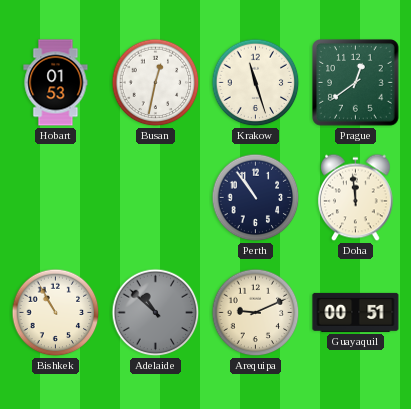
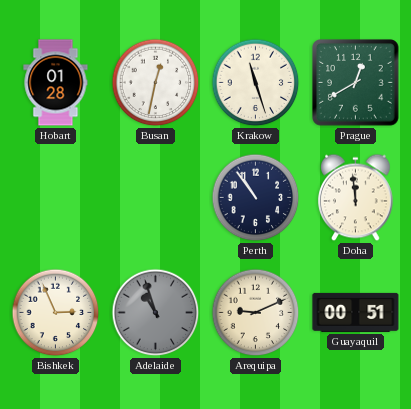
Hobart: 01:53 -> 01:28
Prague: 12:39 -> 12:40
Bishkek: 10:55 -> 2:56
Adelaide: 10:52 -> 10:57
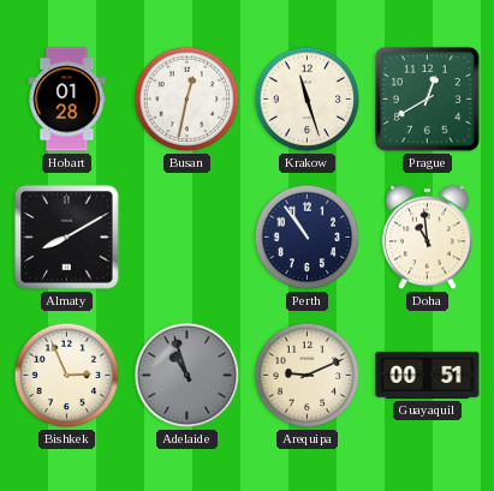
Almaty: none -> 8:10
Doha: 11:59 -> 10:59
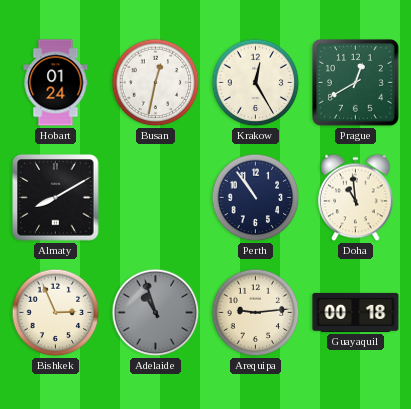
Hobart: 01:28 -> 01:24
Krakow: 11:27 -> 12:25
Arequipa: 9:11 -> 9:14
Guayaquil: 00:51 -> 00:18
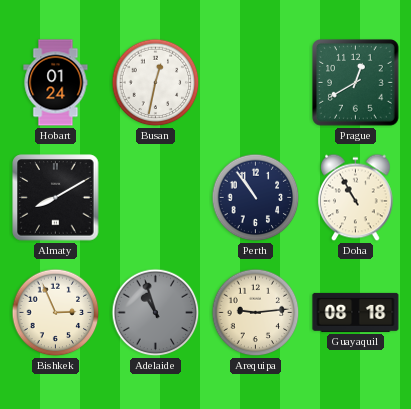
Krakow: 12:25 -> none
Doha: 10:59 -> 10:55
Guayaquil: 00:18 -> 08:18
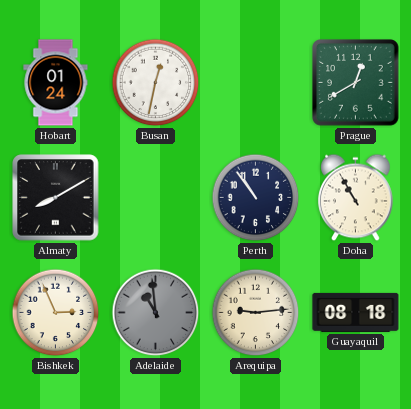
Adelaide: 10:57 -> 10:59
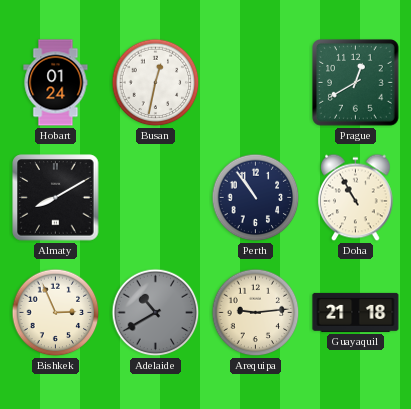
Adelaide: 10:59 -> 10:40
Guayaquil: 08:18 -> 21:18
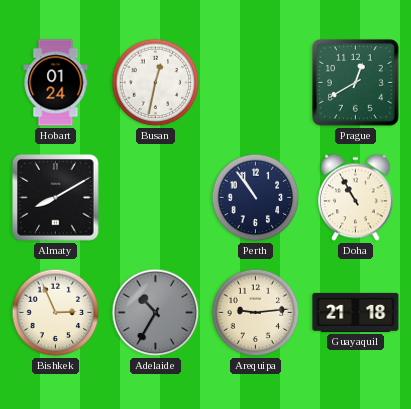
Adelaide: 10:40 -> 10:35
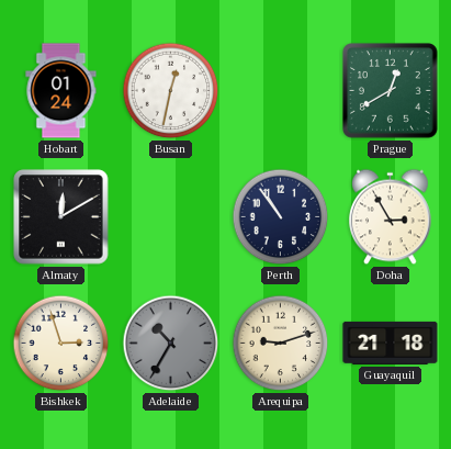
Almaty: 8:10 -> 12:10
Doha: 10:55 -> 2:55
Bishkek: 2:56 -> 2:57
Arequipa: 9:14 -> 9:12
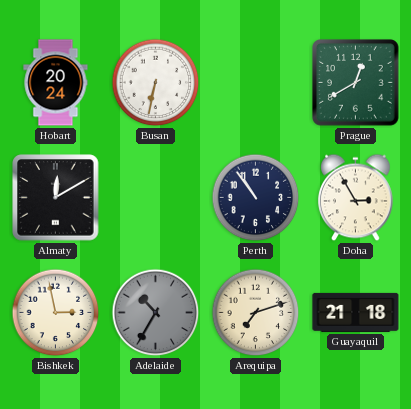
Hobart: 01:24 -> 20:24
Busan: 12:32 -> 6:32
Bishkek: 2:57 -> 2:58
Arequipa: 9:12 -> 7:12
